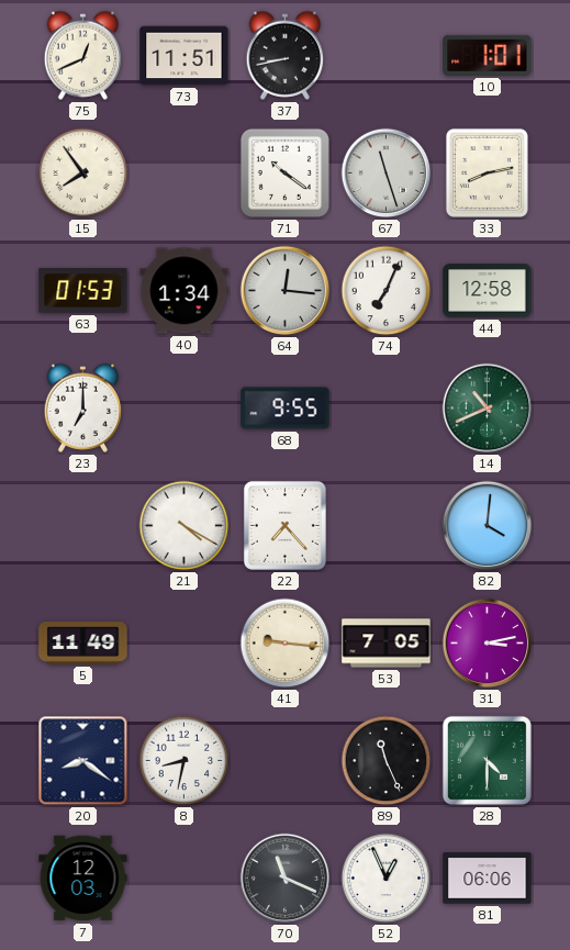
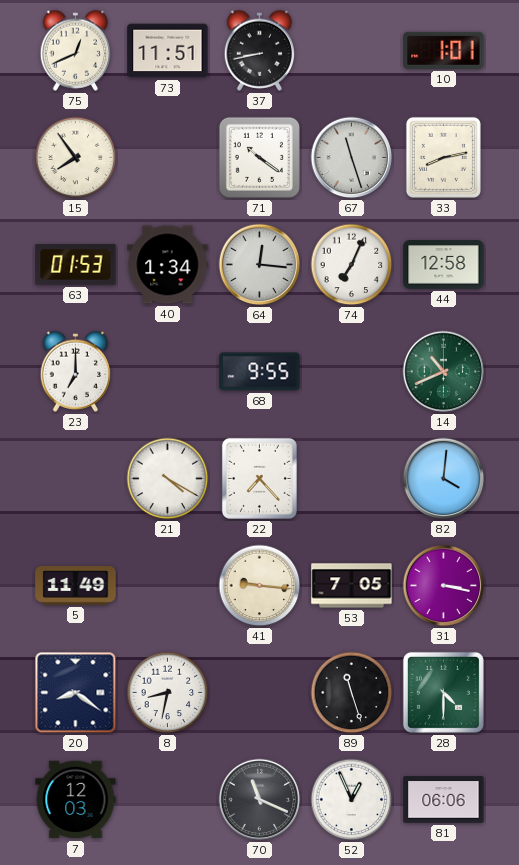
31: 3:13 -> 3:17
89: 11:26 -> 11:27
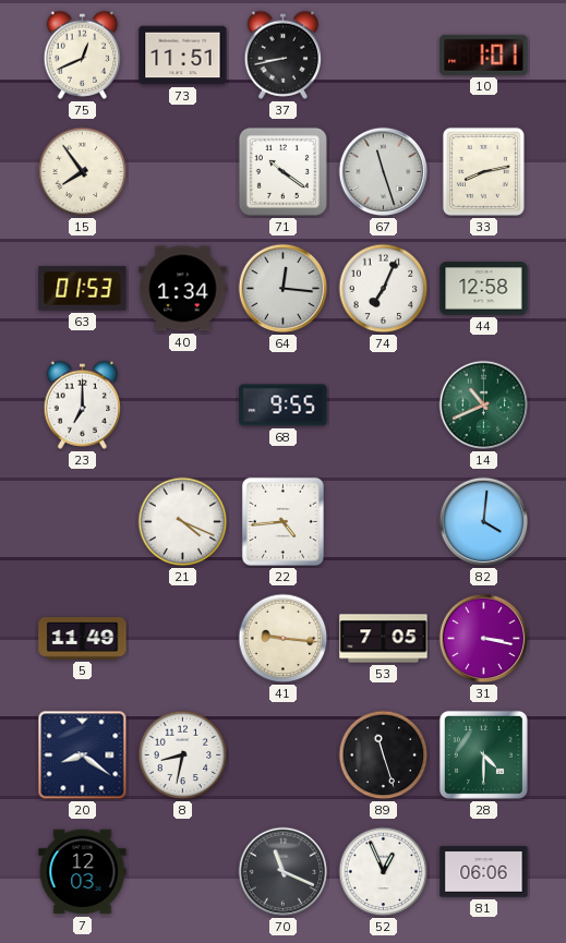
21: 4:20 -> 4:19
22: 7:23 -> 4:44
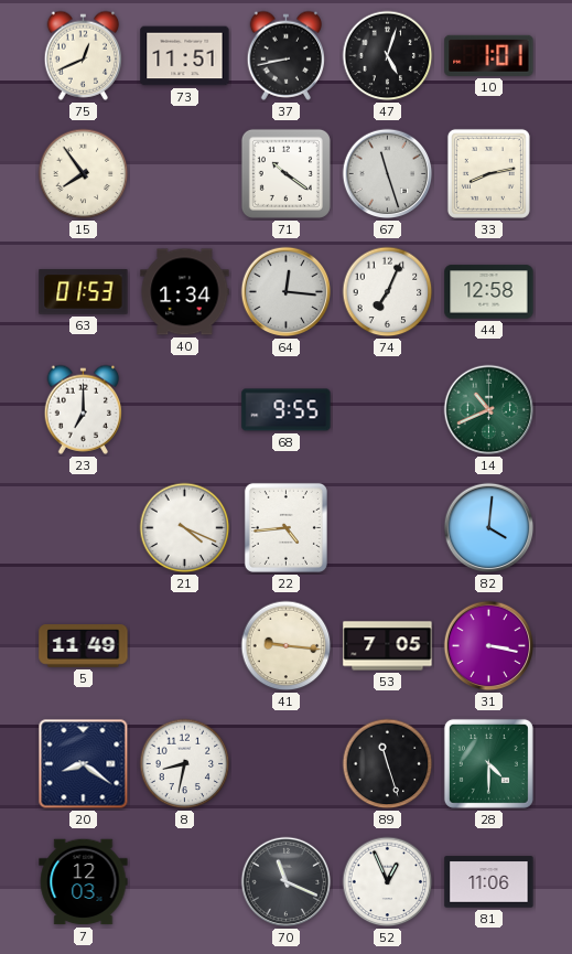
47: none -> 5:03
81: 06:06 -> 11:06
